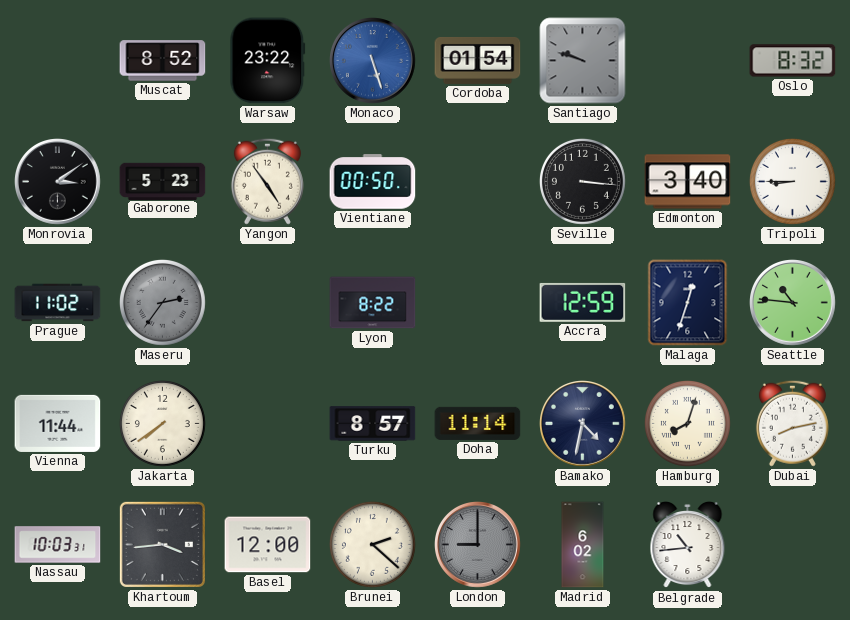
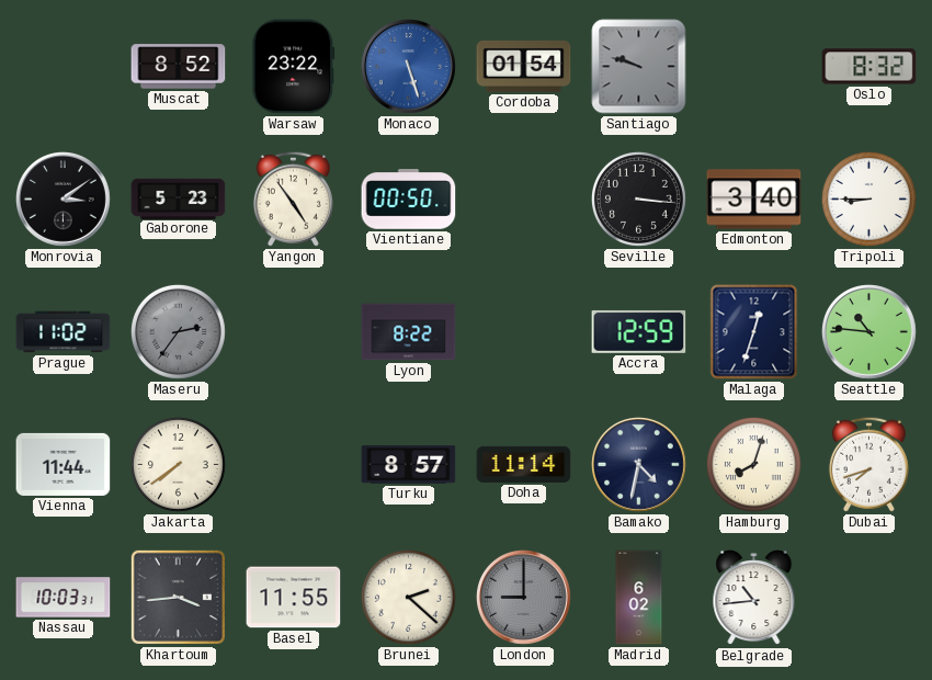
Dubai: 8:13 -> 7:42
Basel: 12:00 -> 11:55
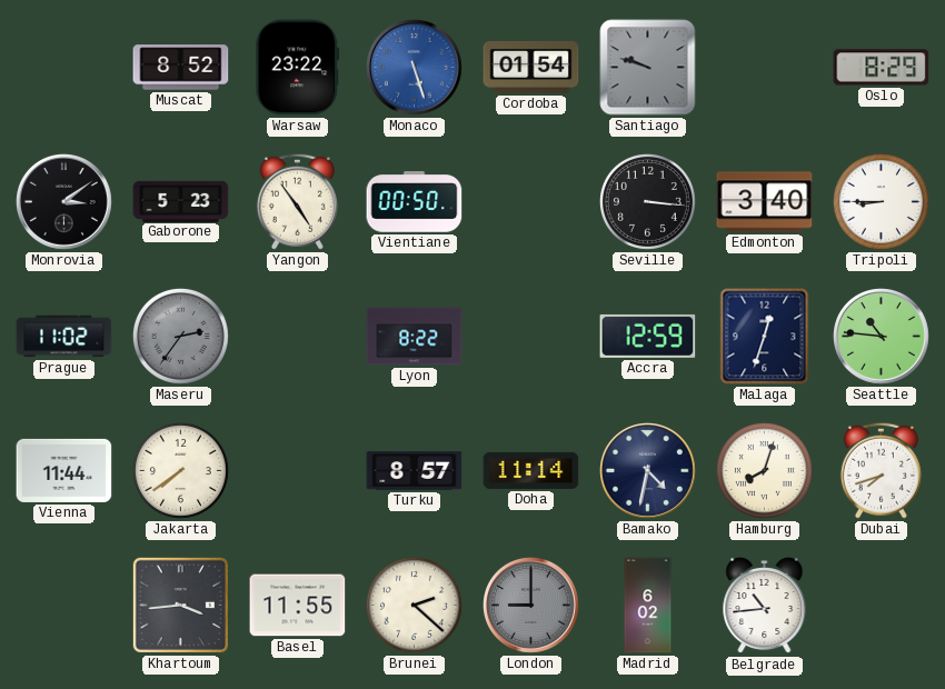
Oslo: 8:32 -> 8:29
Nassau: 10:03 -> none
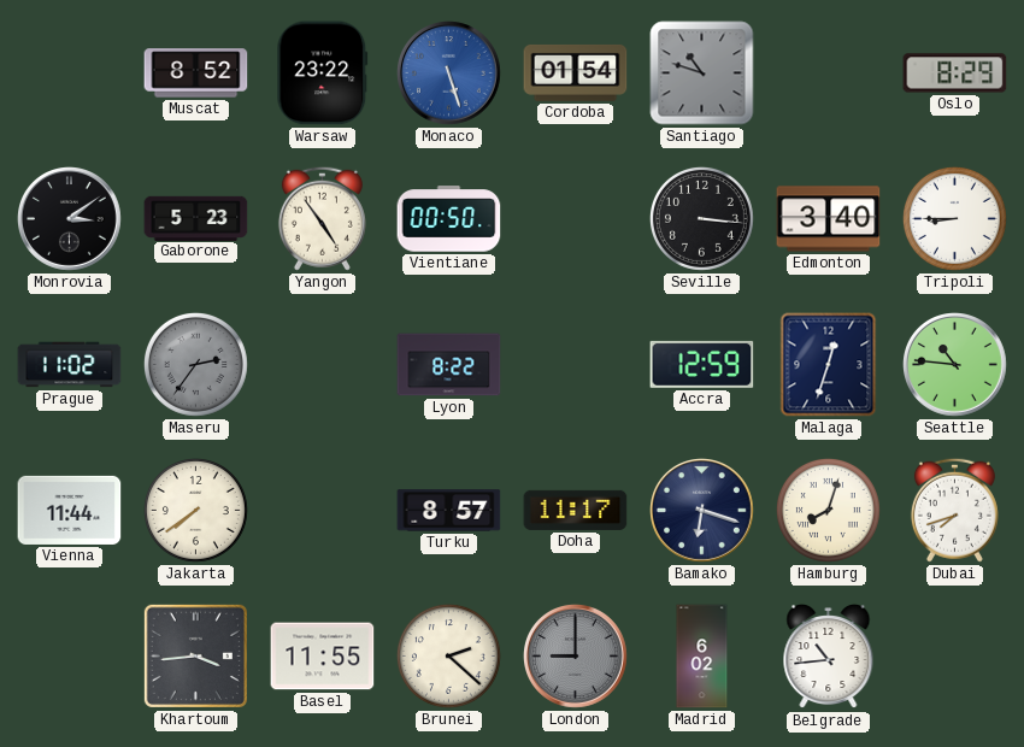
Santiago: 9:48 -> 10:48
Doha: 11:14 -> 11:17
Bamako: 4:32 -> 6:18
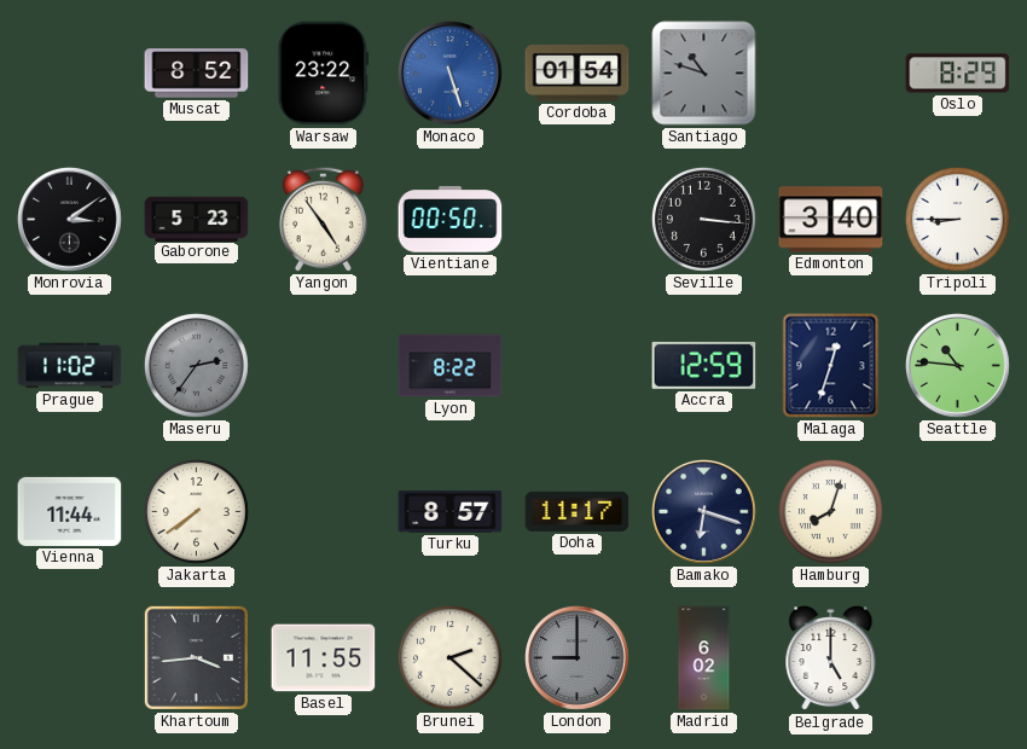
Dubai: 7:42 -> none
Belgrade: 10:44 -> 5:00
